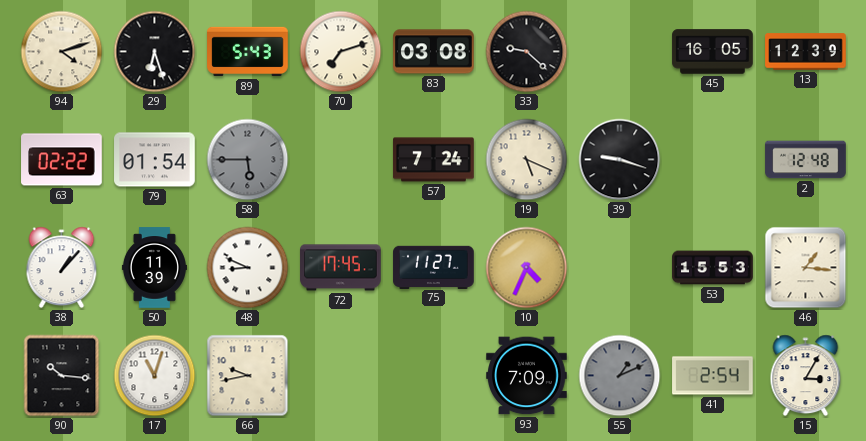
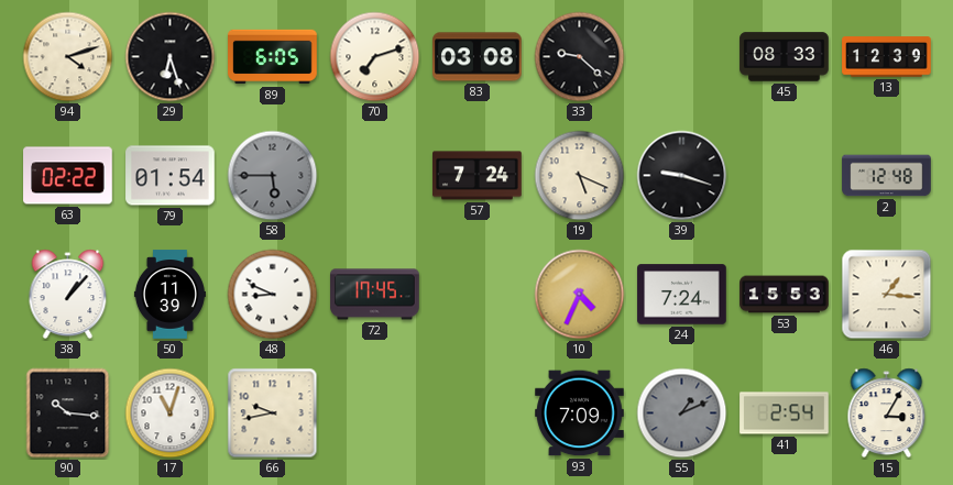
89: 5:43 -> 6:05
45: 16:05 -> 08:33
75: 11:27 -> none
24: none -> 7:24
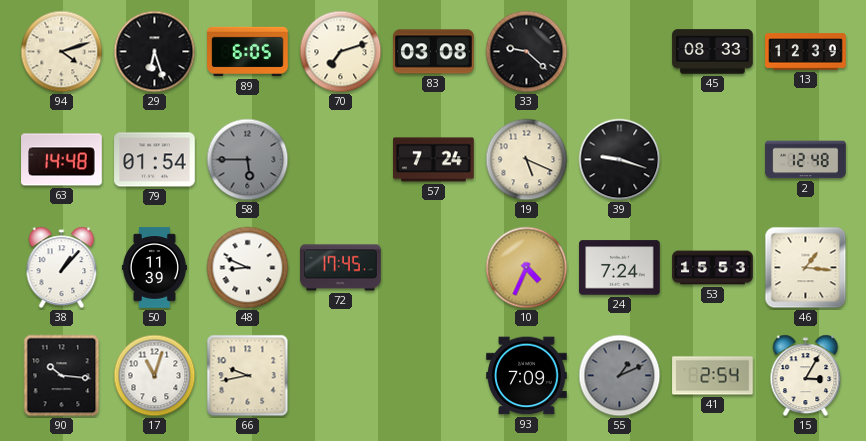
63: 02:22 -> 14:48
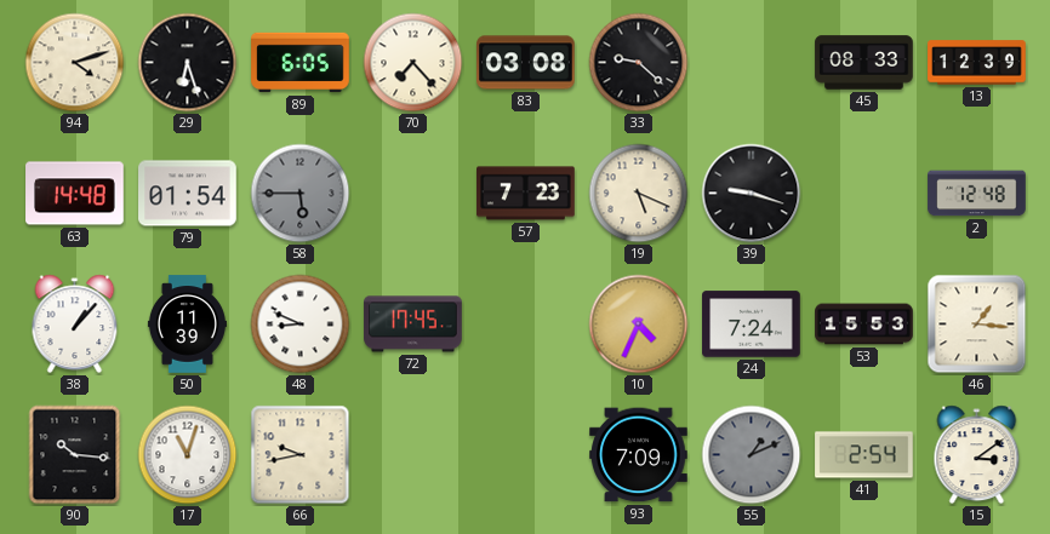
70: 7:12 -> 7:23
57: 7:24 -> 7:23
15: 3:05 -> 3:09
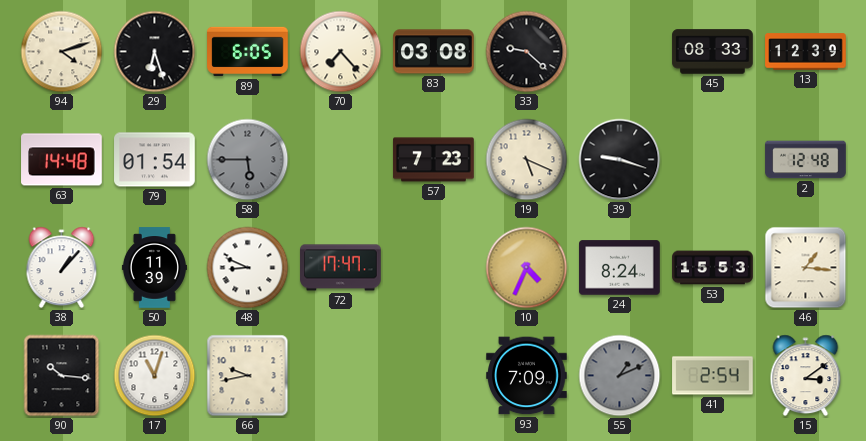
72: 17:45 -> 17:47
24: 7:24 -> 8:24
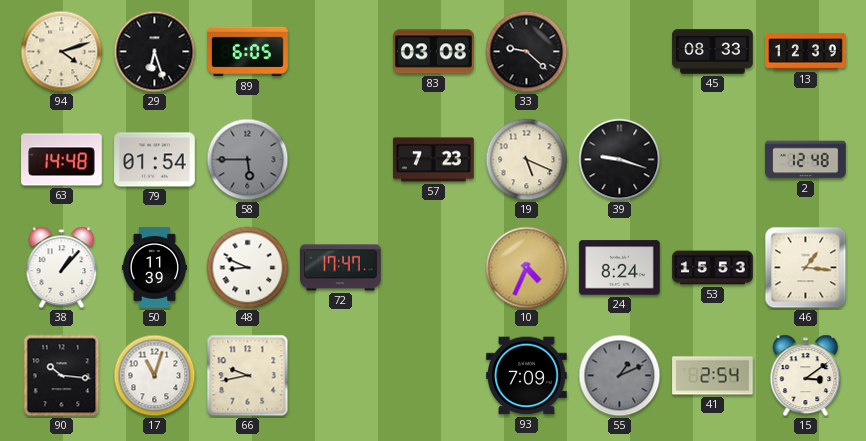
70: 7:23 -> none
